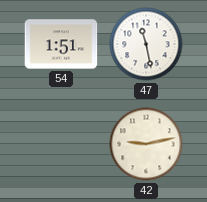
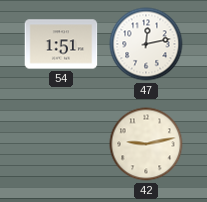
47: 11:28 -> 12:13
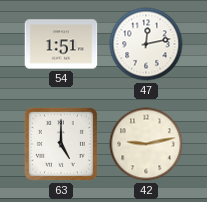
63: none -> 5:00
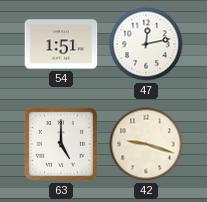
42: 9:13 -> 9:18
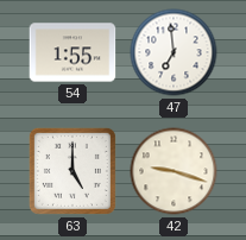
54: 1:51 -> 1:55
47: 12:13 -> 6:59
